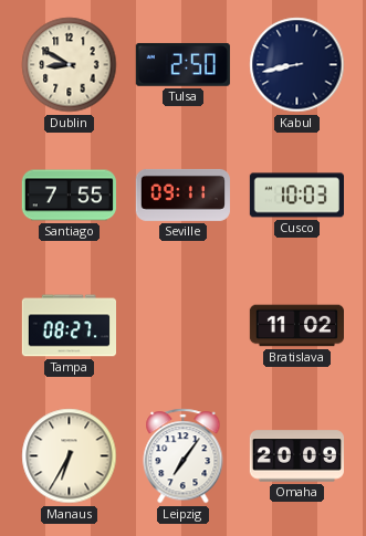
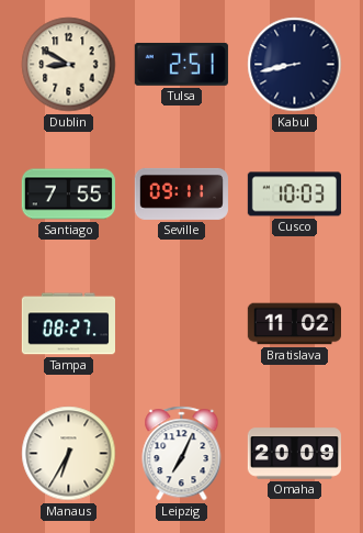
Tulsa: 2:50 -> 2:51
Leipzig: 7:06 -> 7:04
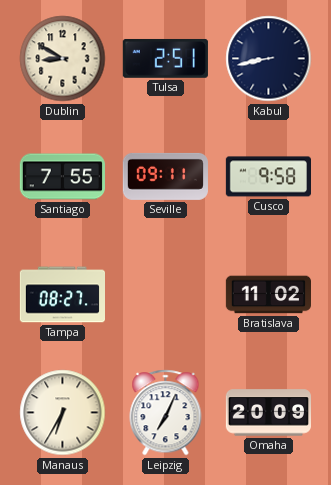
Cusco: 10:03 -> 9:58
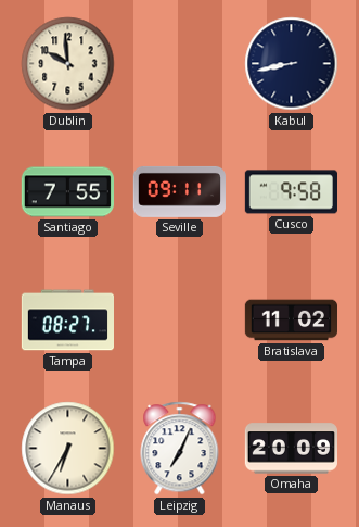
Dublin: 8:50 -> 9:59
Tulsa: 2:51 -> none
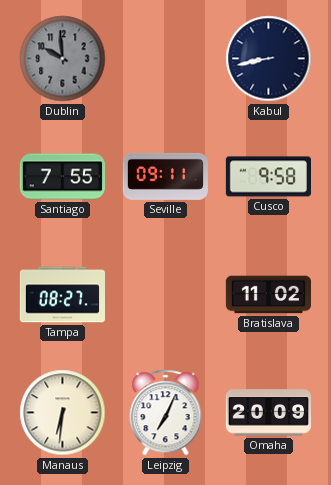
Dublin dial: cream -> grey
Manaus: 6:35 -> 6:31
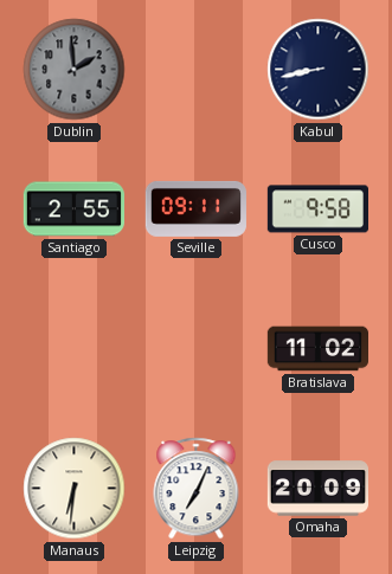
Dublin: 9:59 -> 1:59
Santiago: 7:55 -> 2:55
Tampa: 08:27 -> none
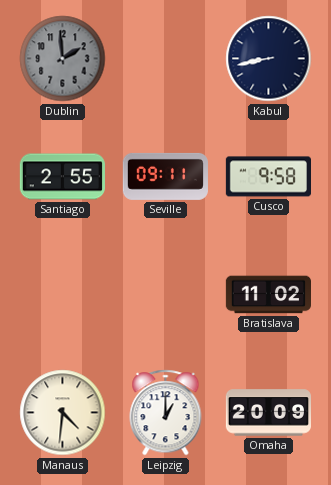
Manaus: 6:31 -> 4:31
Leipzig: 7:04 -> 1:00
